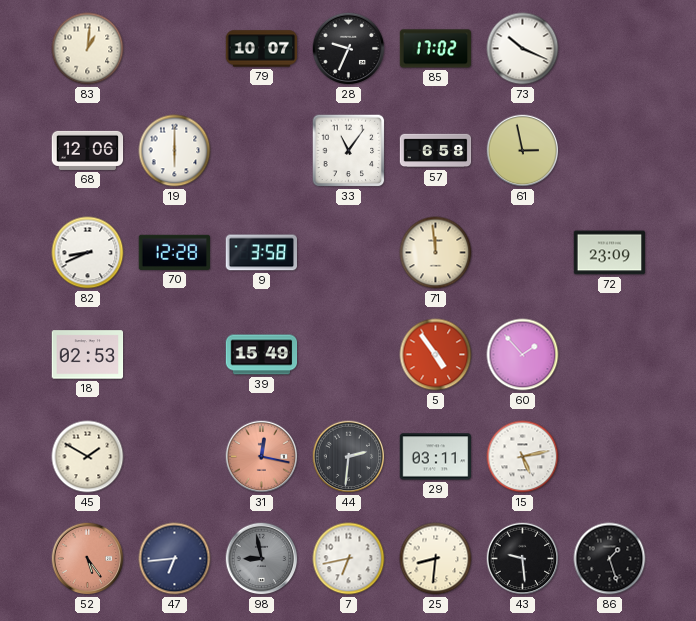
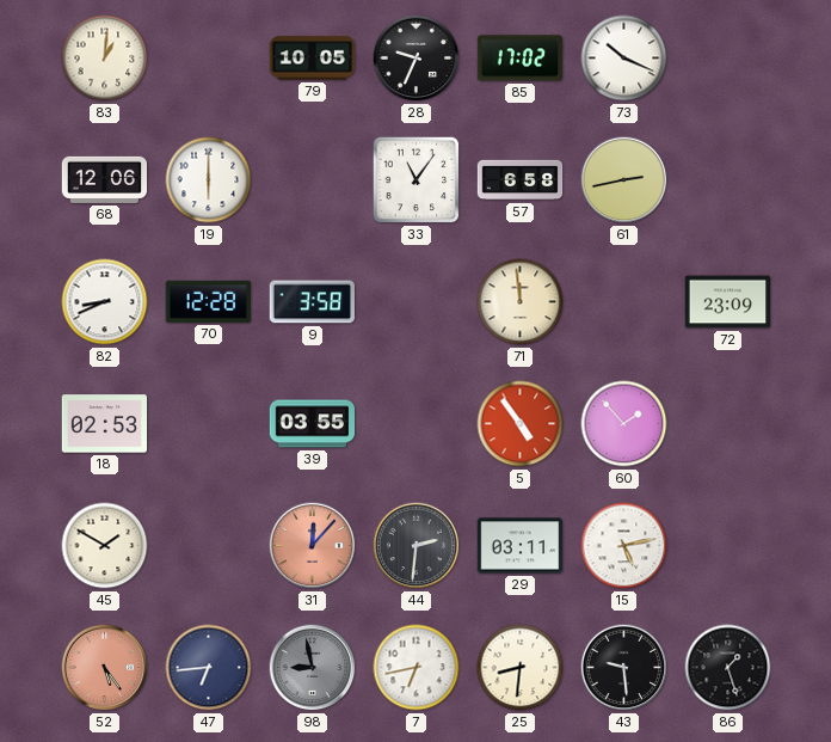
79: 10:07 -> 10:05
61: 2:58 -> 2:43
39: 15:49 -> 03:55
31: 12:17 -> 12:07
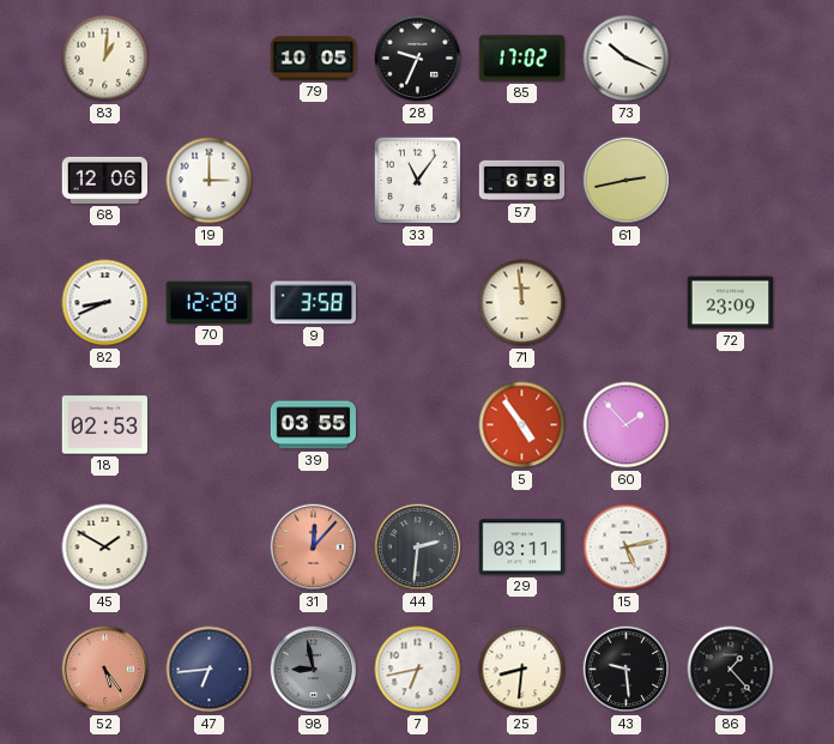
19: 6:00 -> 3:00
86: 1:27 -> 1:23
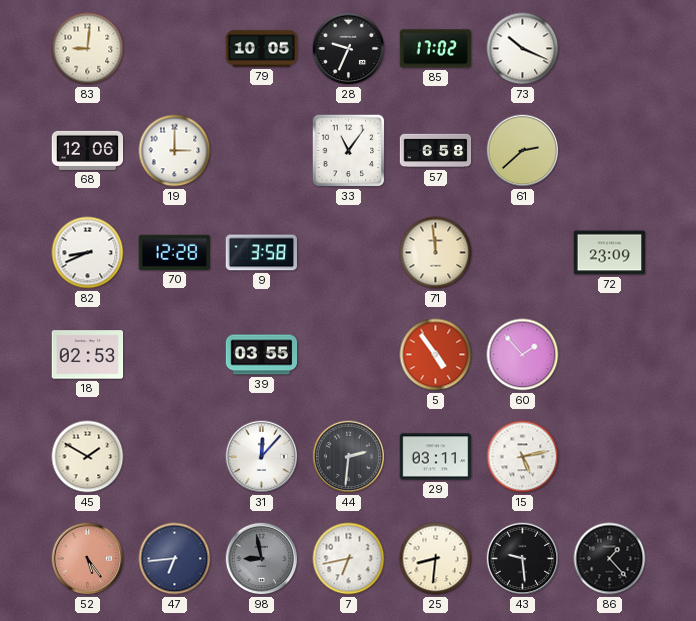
83: 1:01 -> 9:01
61: 2:43 -> 2:38
31 dial: salmon -> white
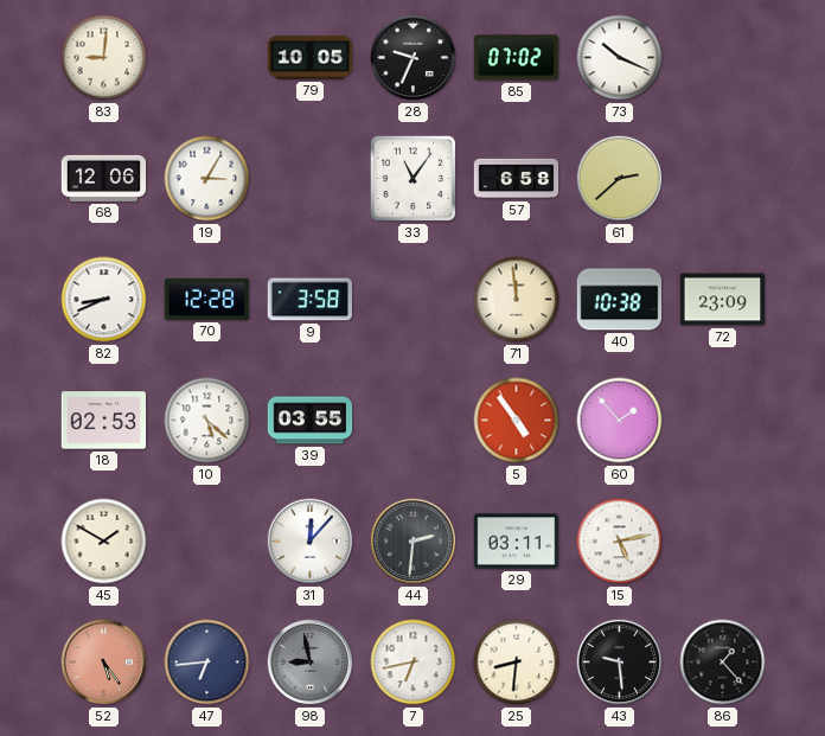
85: 17:02 -> 07:02
19: 3:00 -> 3:05
40: none -> 10:38
10: none -> 5:22
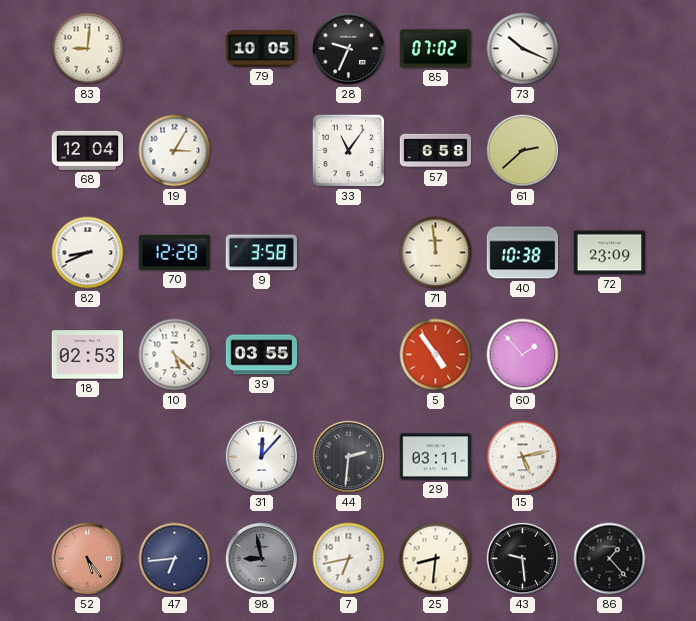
68: 12:06 -> 12:04
45: 1:50 -> none
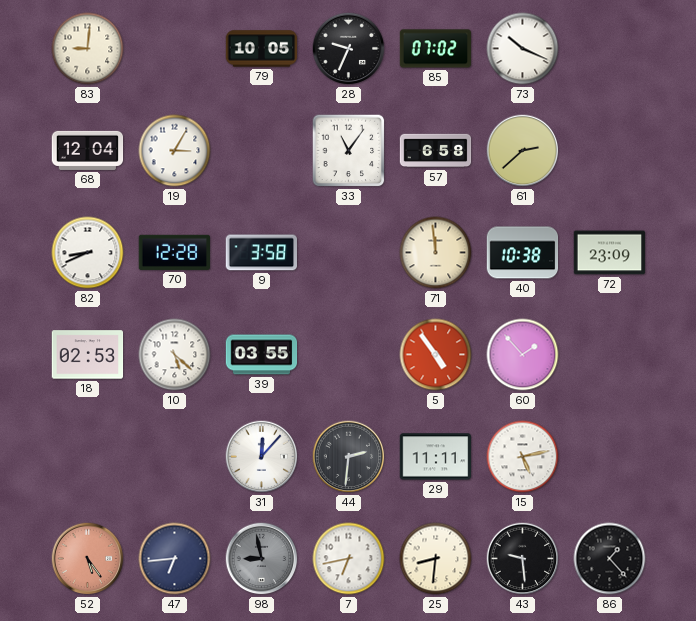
29: 03:11 -> 11:11
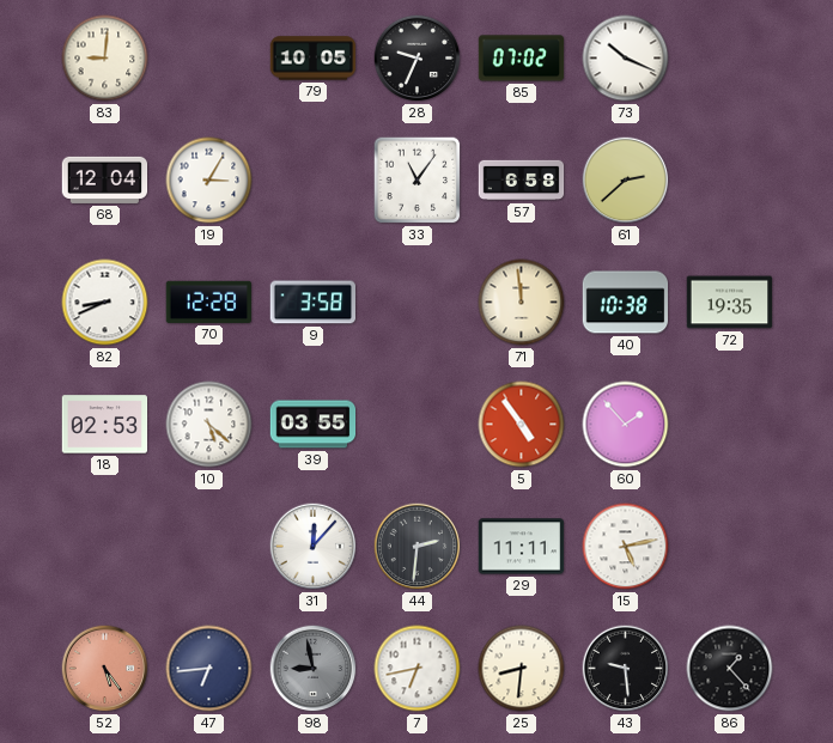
72: 23:09 -> 19:35
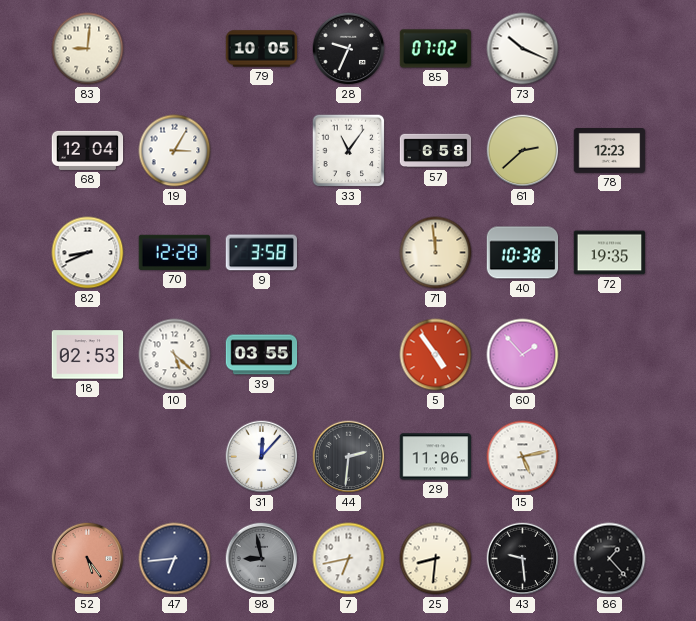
78: none -> 12:23
29: 11:11 -> 11:06
